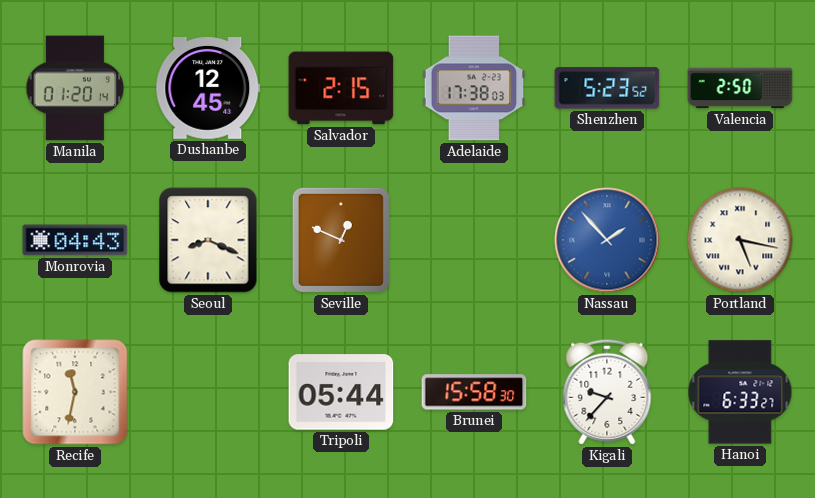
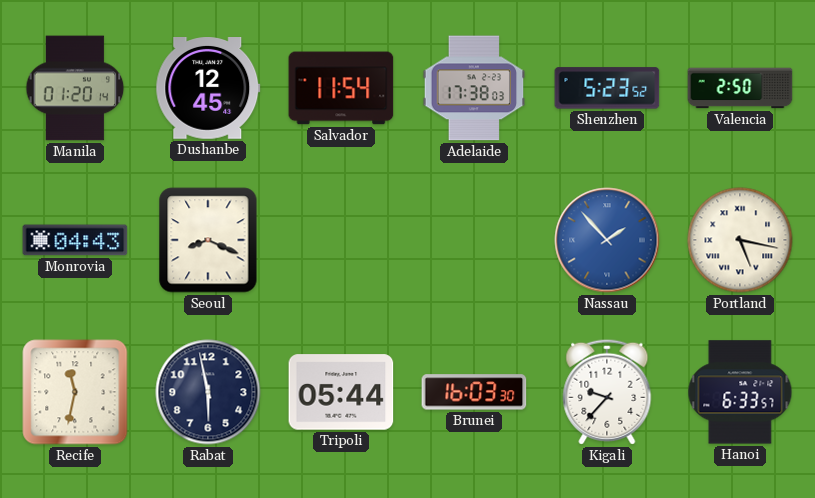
Salvador: 2:15 -> 11:54
Seville: 12:49 -> none
Rabat: none -> 5:58
Brunei: 15:58 -> 16:03
Hanoi: 6:33:27 -> 6:33:57
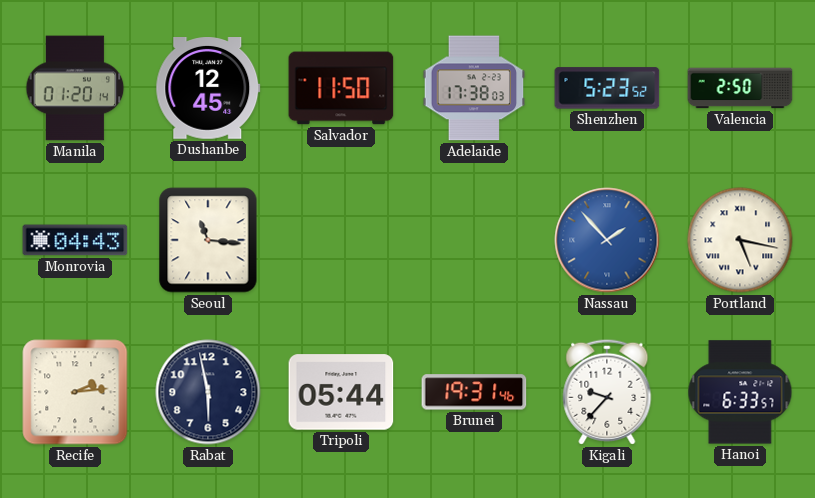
Salvador: 11:54 -> 11:50
Seoul: 8:19 -> 11:16
Recife: 11:32 -> 2:14
Brunei: 16:03 -> 19:31
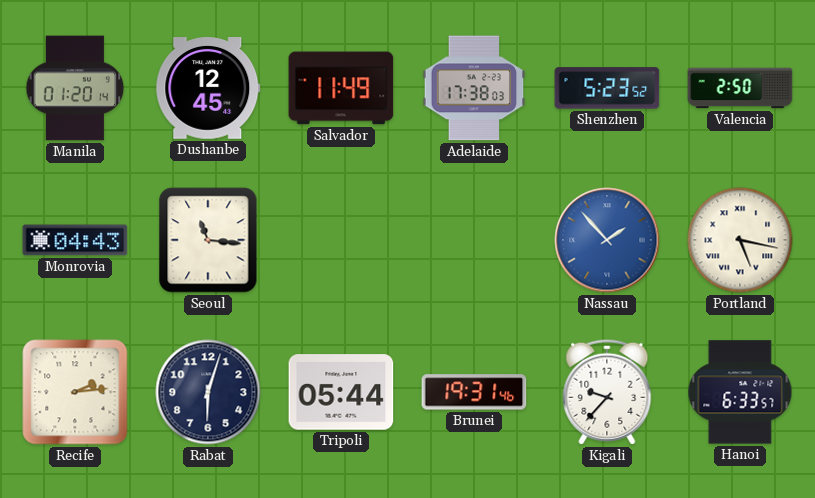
Salvador: 11:50 -> 11:49
Rabat: 5:58 -> 6:03
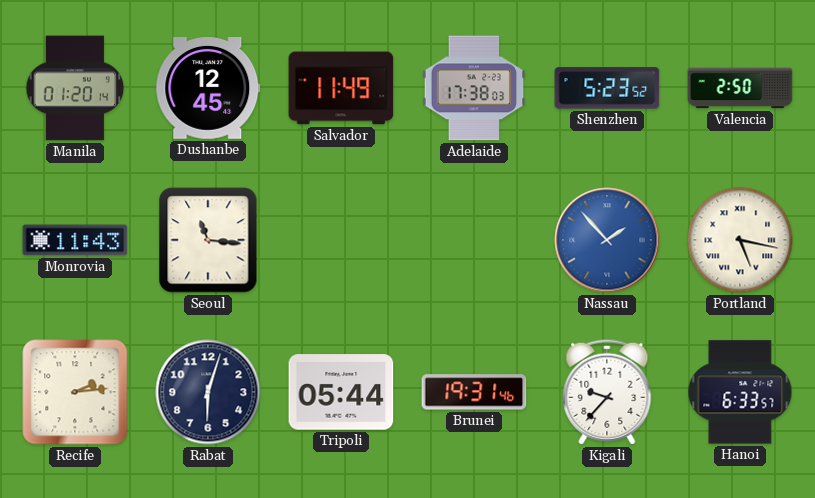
Monrovia: 04:43 -> 11:43
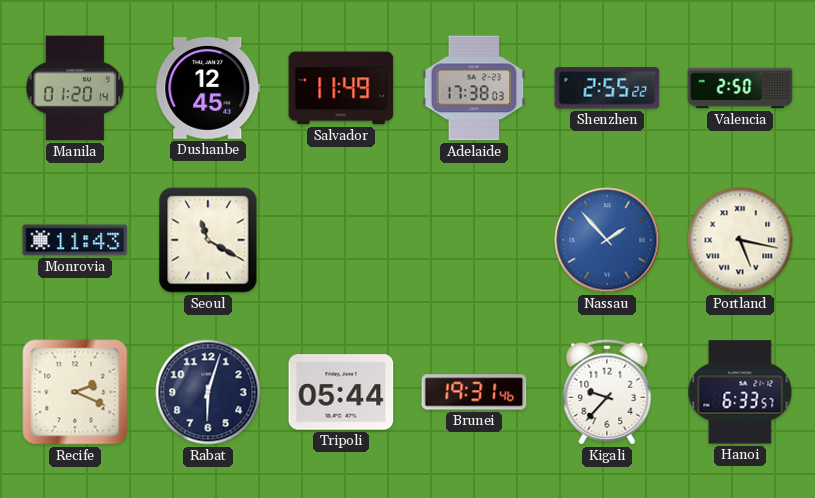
Shenzhen: 5:23 -> 2:55
Seoul: 11:16 -> 11:20
Recife: 2:14 -> 2:19
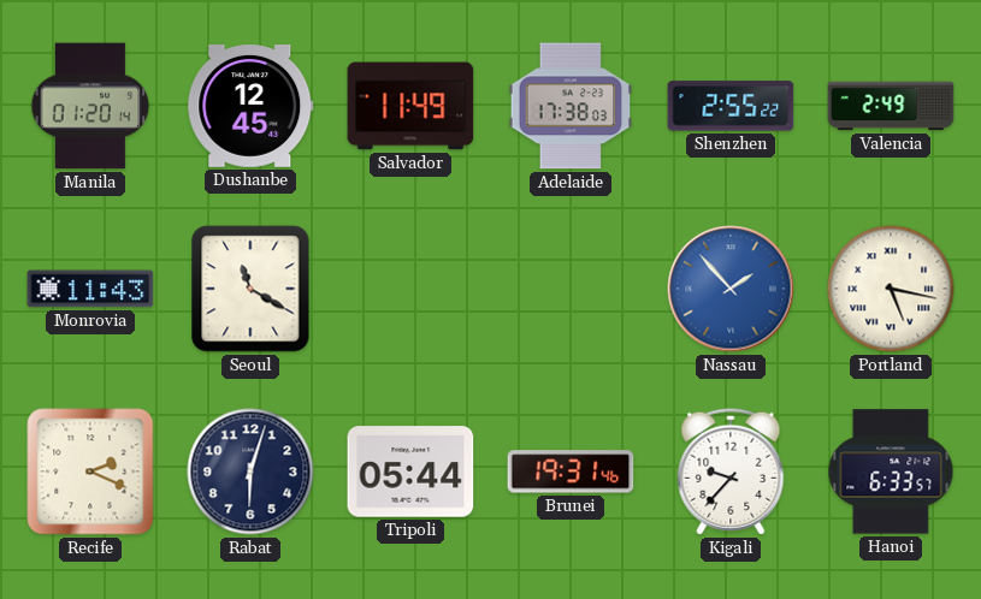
Valencia: 2:50 -> 2:49
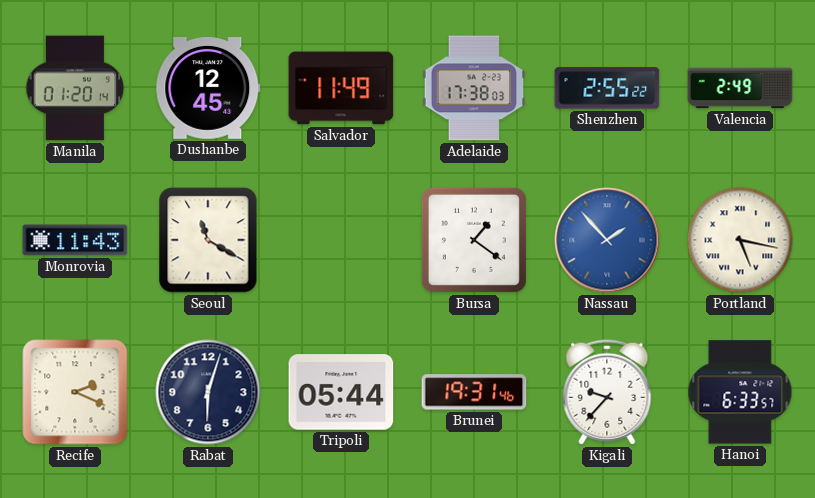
Bursa: none -> 1:21
